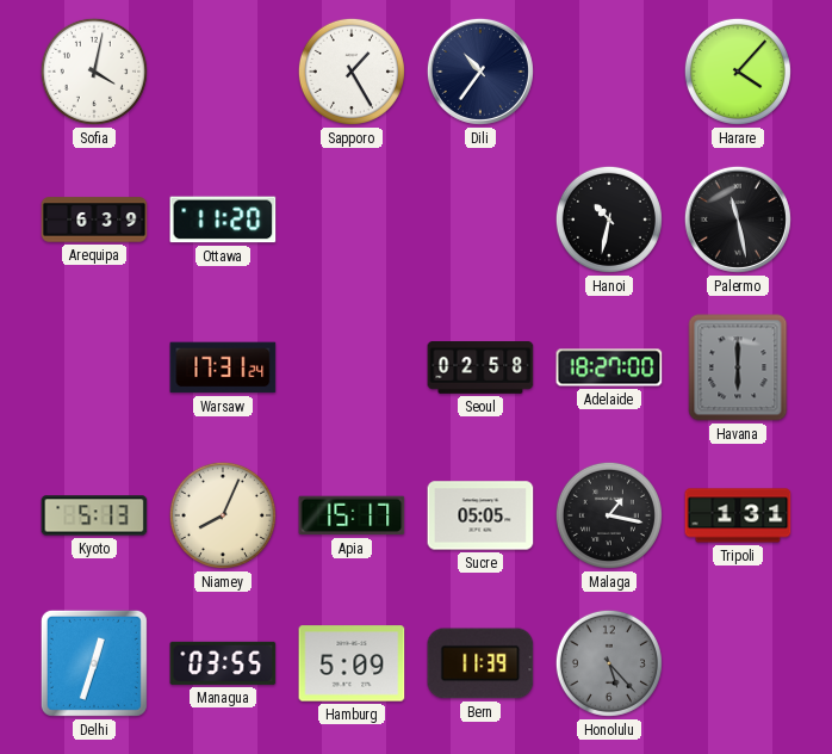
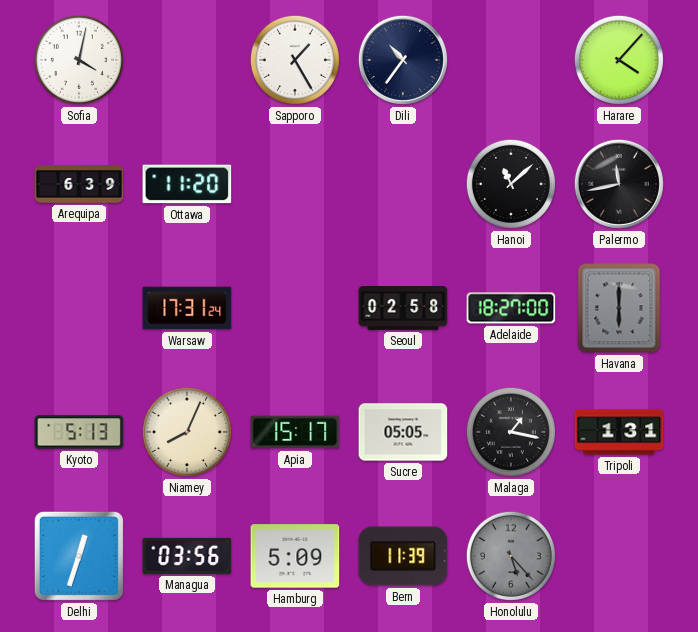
Hanoi: 10:32 -> 11:08
Palermo: 11:28 -> 11:43
Managua: 03:55 -> 03:56
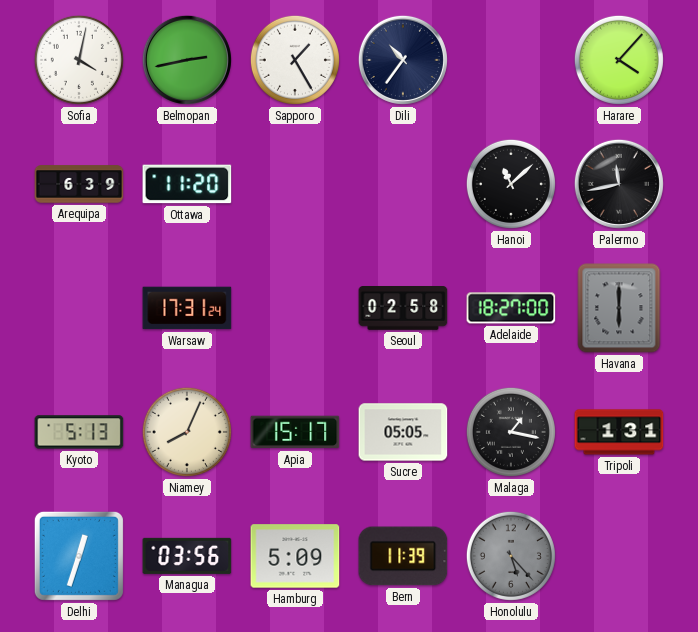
Belmopan: none -> 2:43
